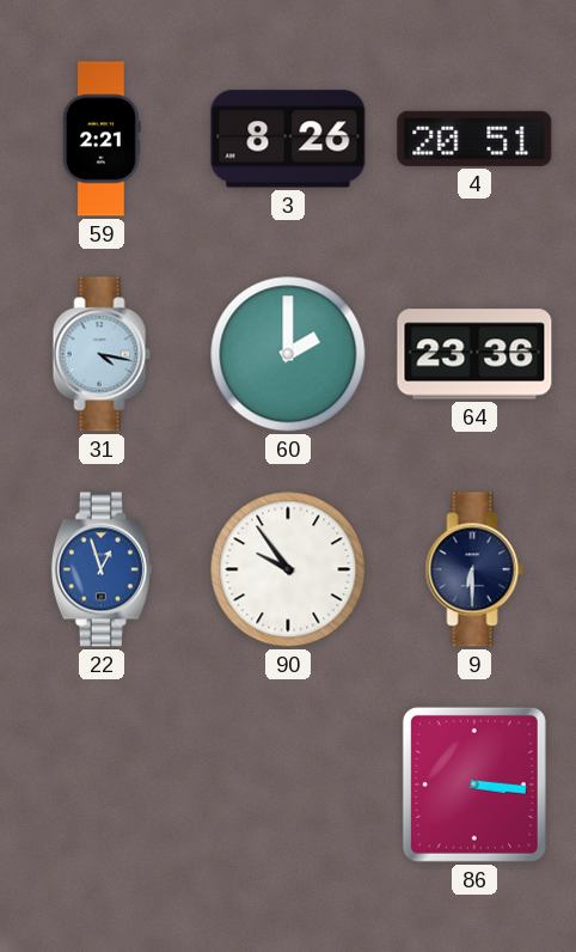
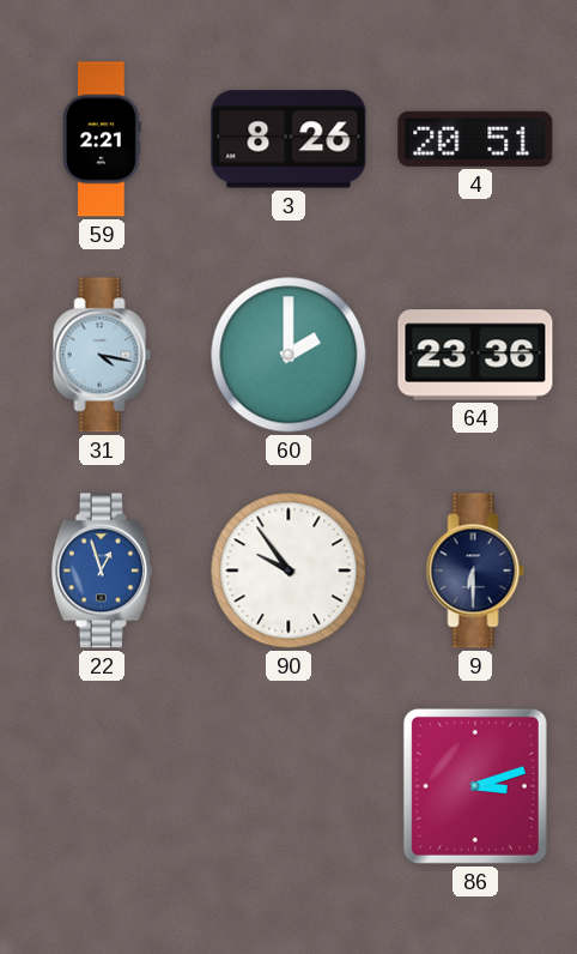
86: 3:16 -> 3:12
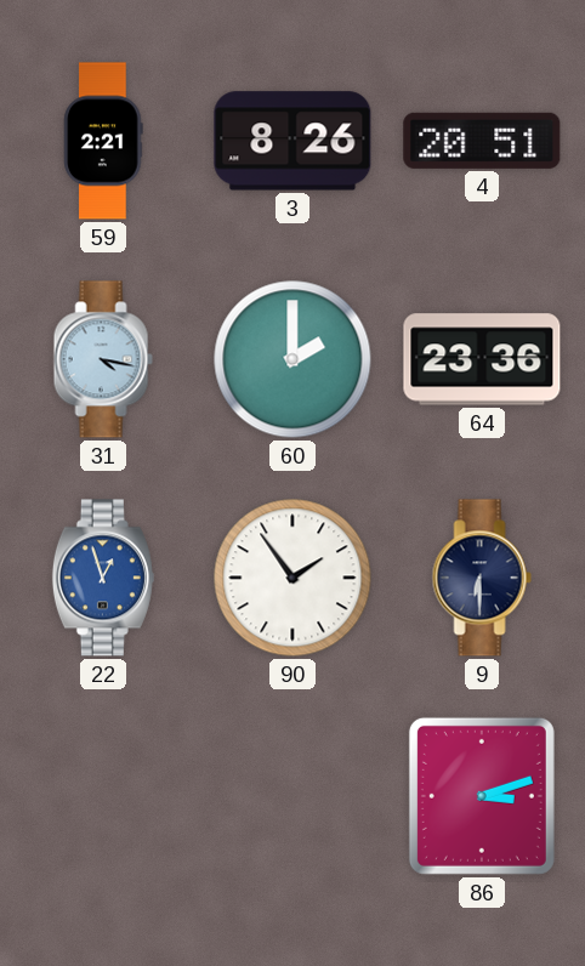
90: 9:54 -> 1:54
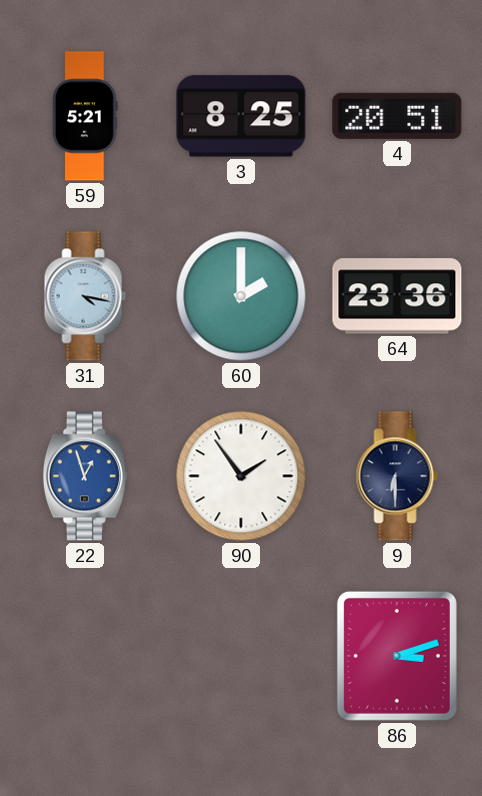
59: 2:21 -> 5:21
3: 8:26 -> 8:25
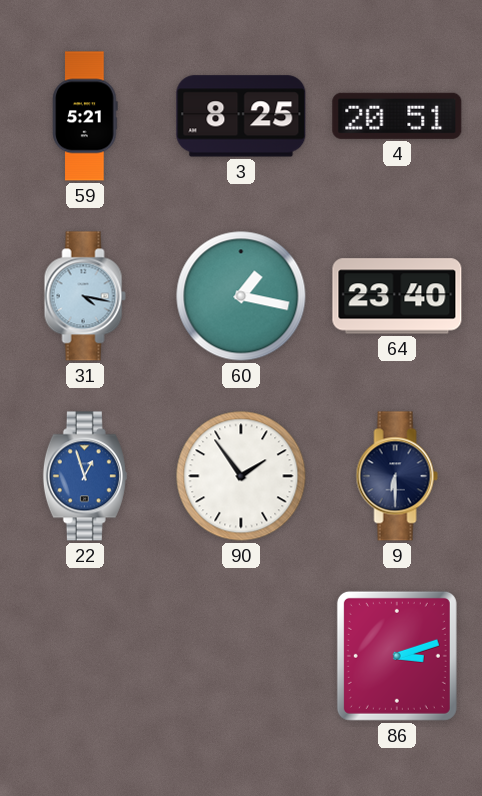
60: 2:00 -> 1:17
64: 23:36 -> 23:40
